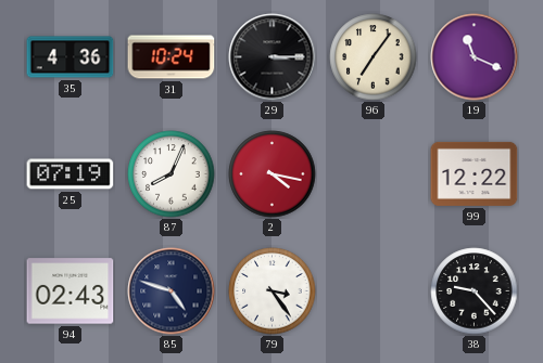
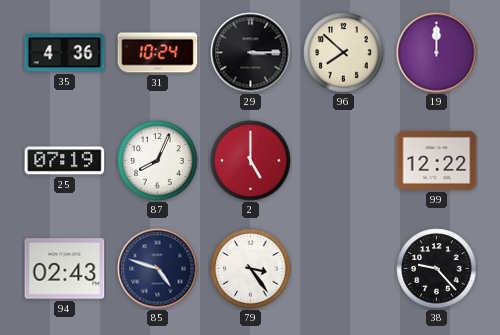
96: 7:06 -> 7:52
19: 11:19 -> 12:00
2: 4:17 -> 5:00
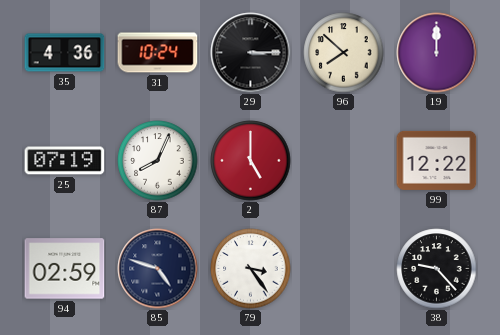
94: 02:43 -> 02:59
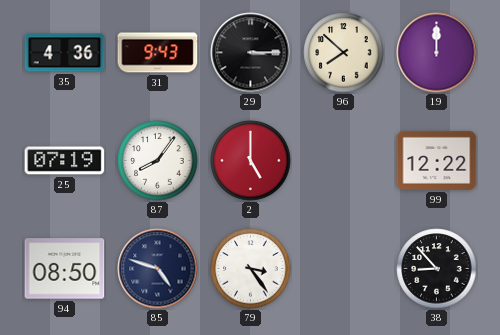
31: 10:24 -> 9:43
87: 8:04 -> 8:06
94: 02:59 -> 08:50
38: 9:23 -> 8:53
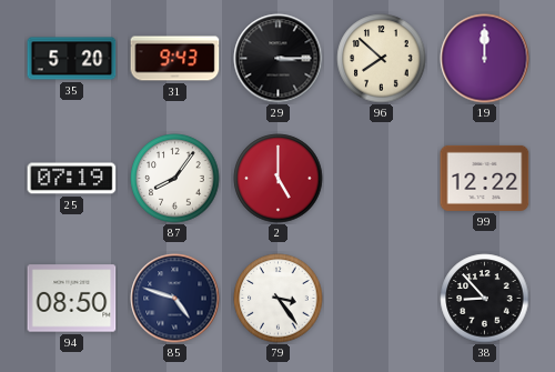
35: 4:36 -> 5:20
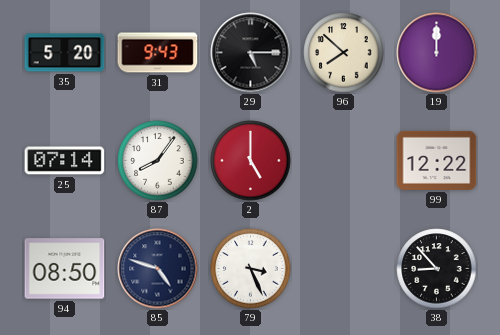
29: 3:15 -> 5:15
25: 07:19 -> 07:14
79: 3:24 -> 3:26
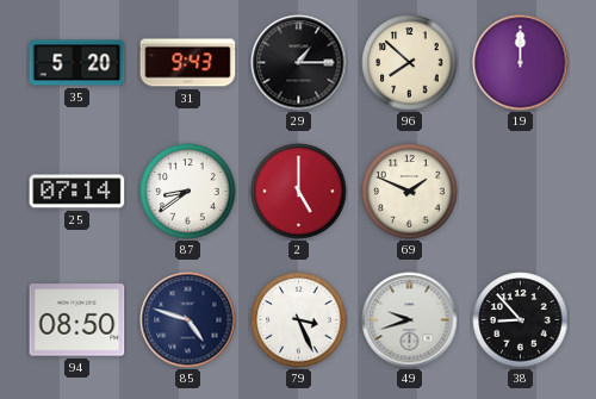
29: 5:15 -> 1:15
87: 8:06 -> 8:39
69: none -> 1:49
99: 12:22 -> none
49: none -> 9:42
